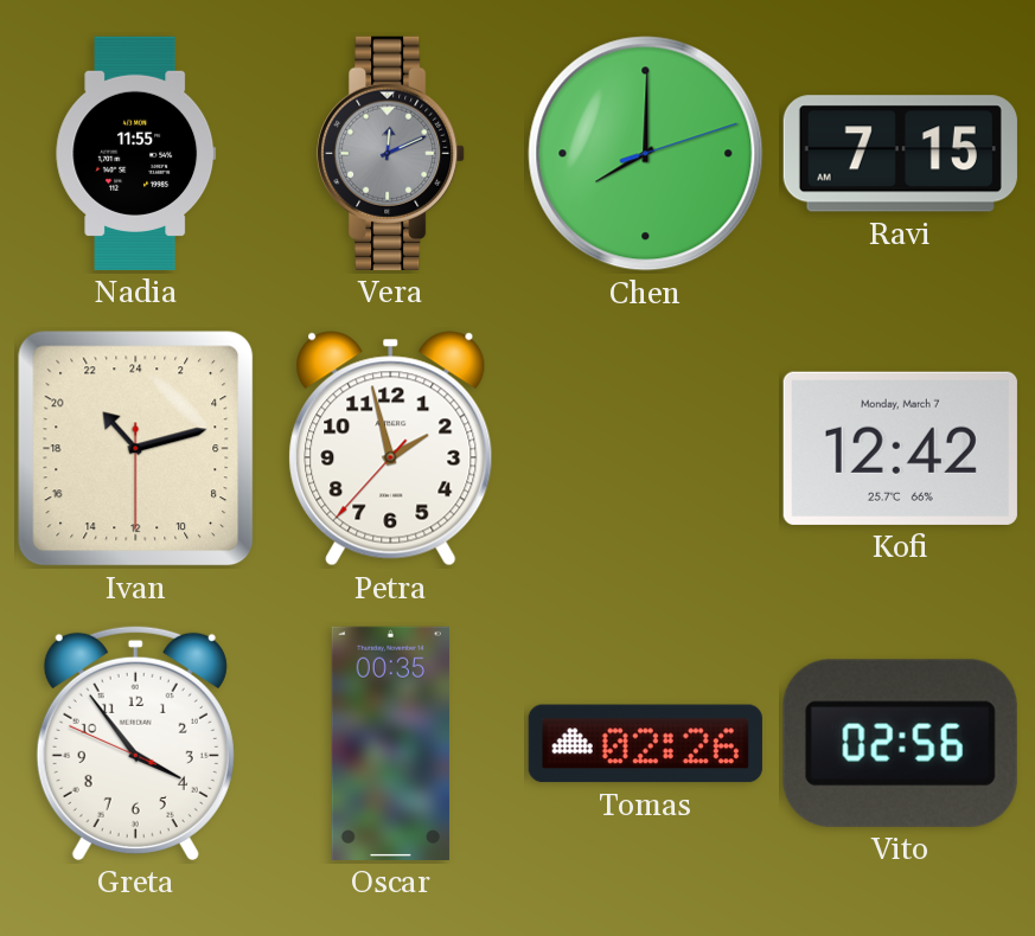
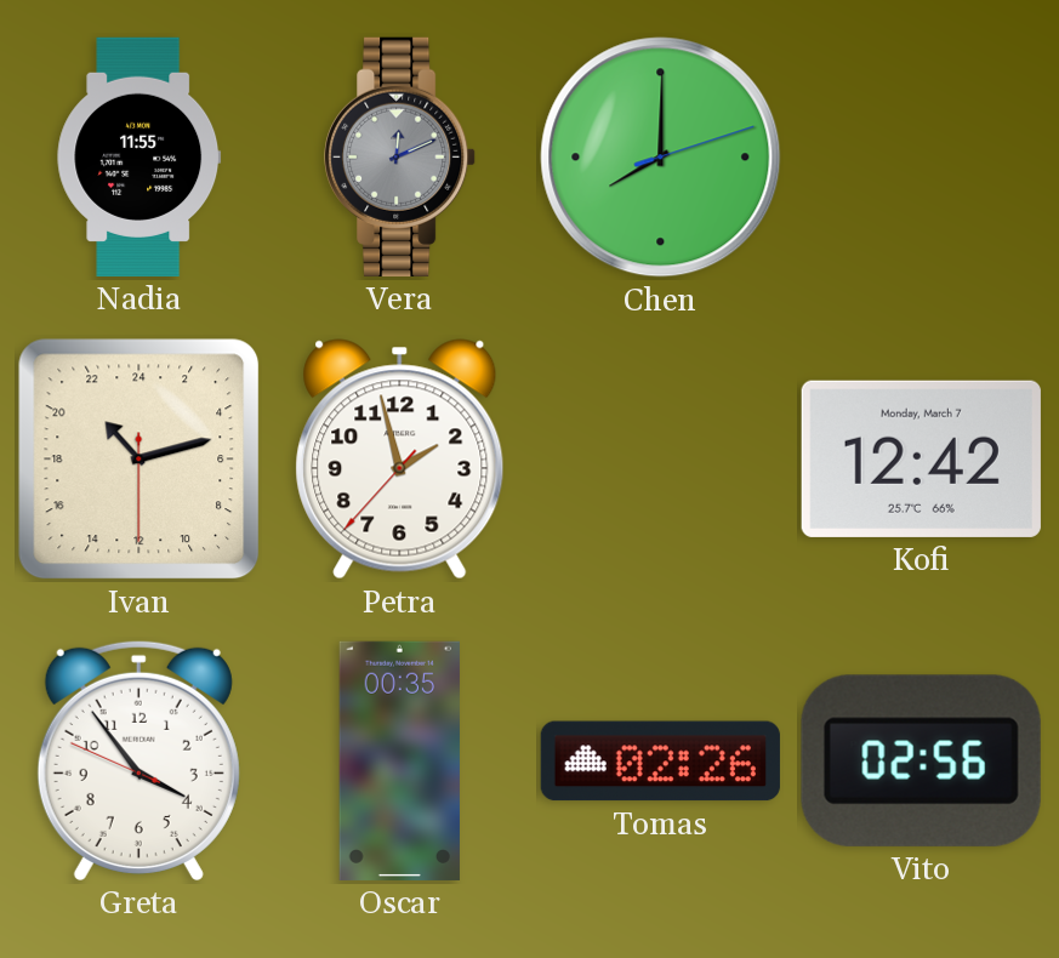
Ravi: 7:15 -> none
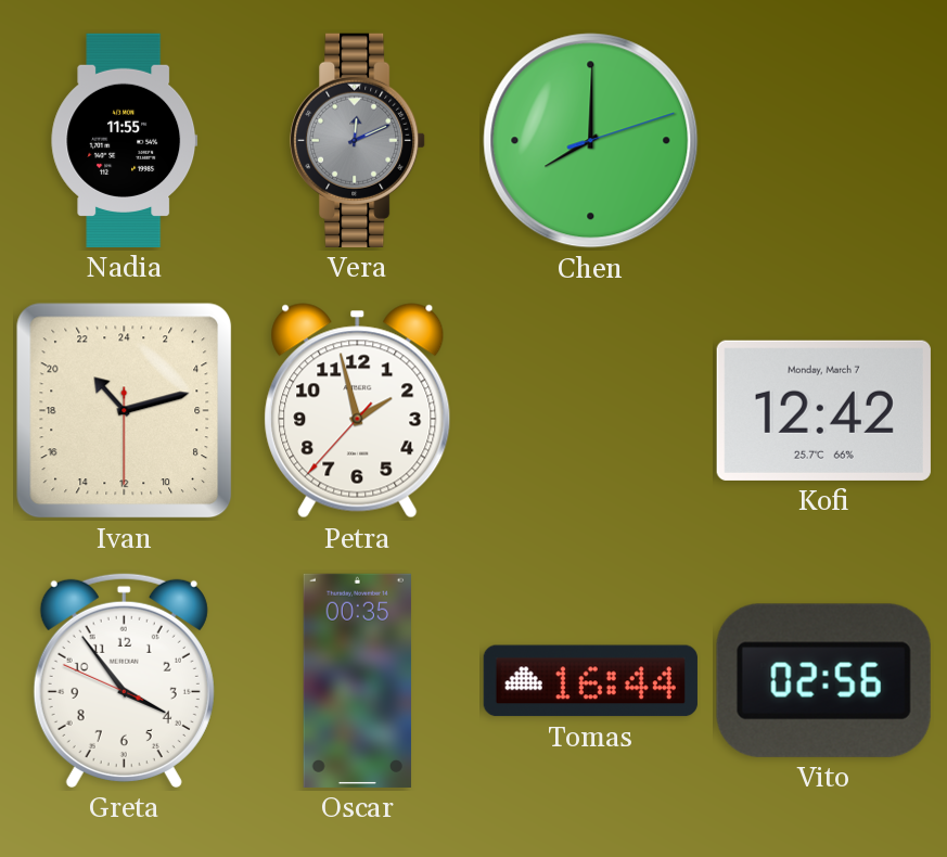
Tomas: 02:26 -> 16:44
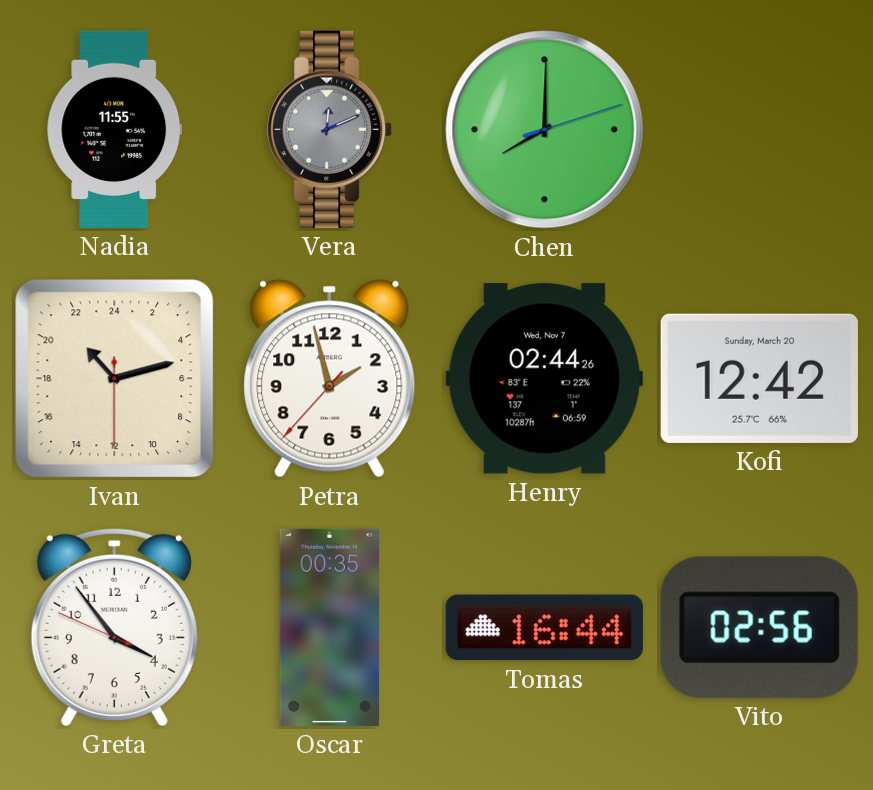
Henry: none -> 02:44
Kofi date: Monday, March 7 -> Sunday, March 20
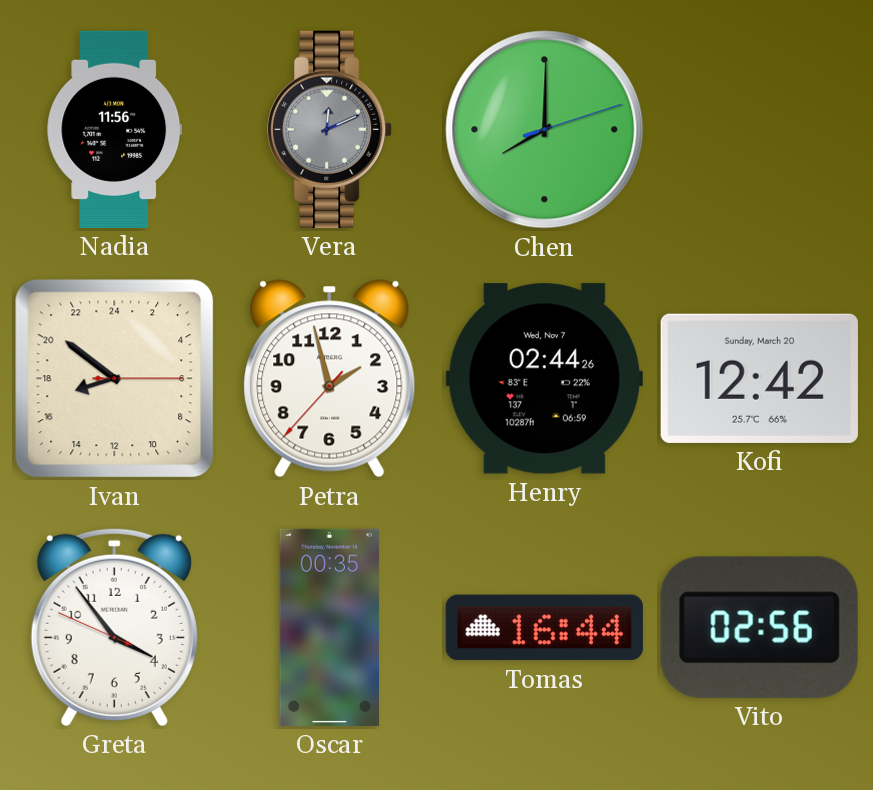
Nadia: 11:55 -> 11:56
Ivan: 21:12 -> 16:51
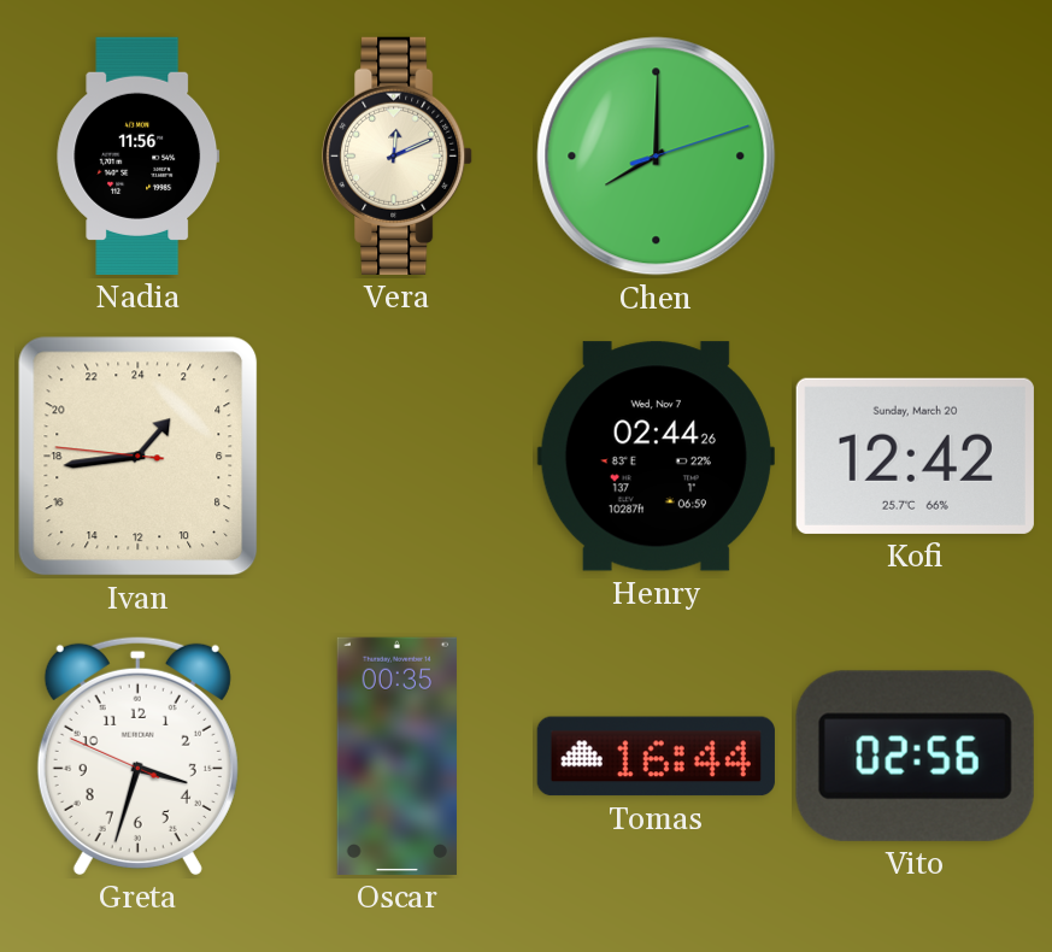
Vera dial: grey -> cream
Ivan: 16:51 -> 2:43
Petra: 1:57 -> none
Greta: 3:53 -> 3:32
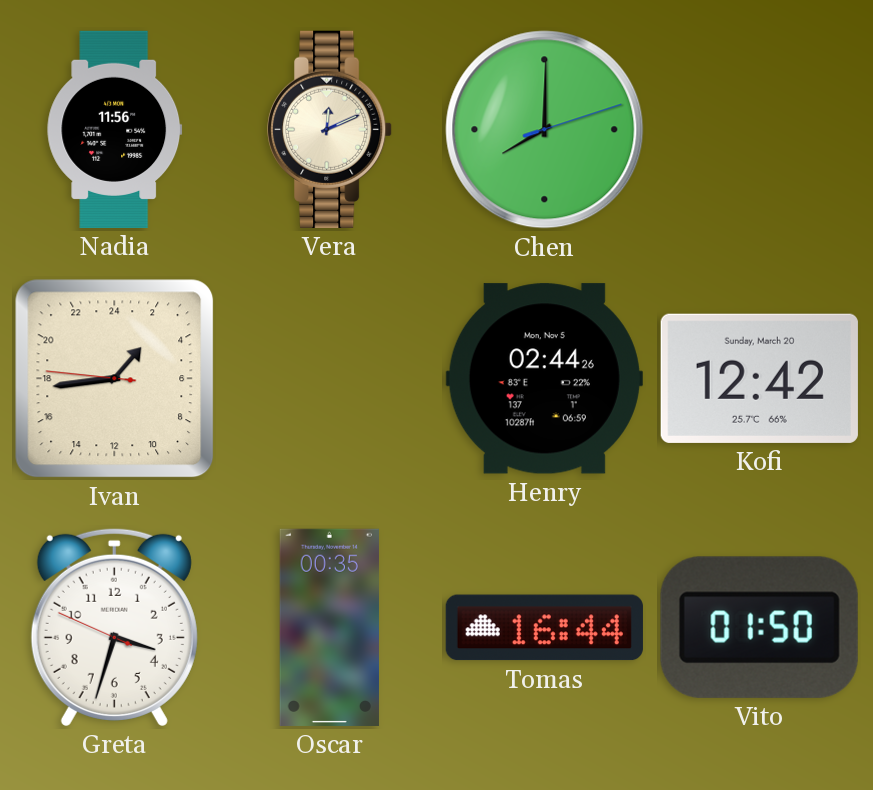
Henry date: Wed, Nov 7 -> Mon, Nov 5
Vito: 02:56 -> 01:50
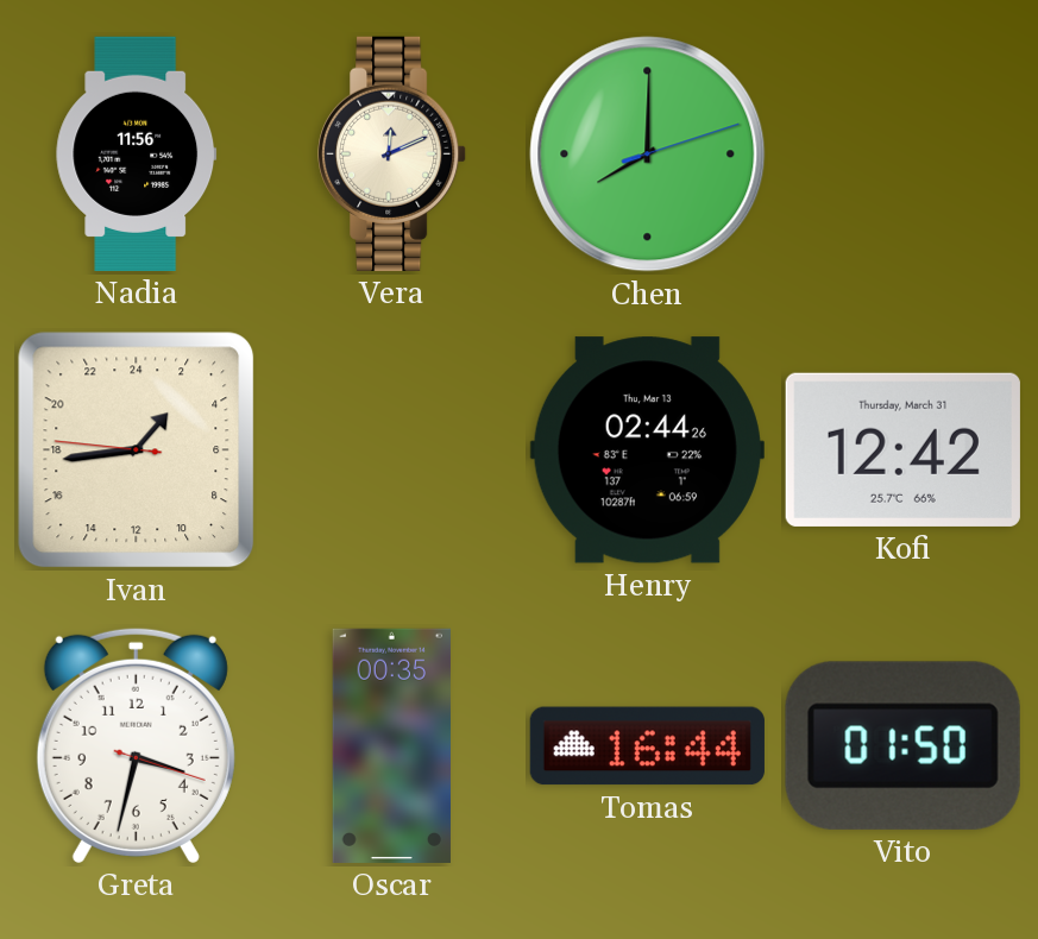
Henry date: Mon, Nov 5 -> Thu, Mar 13
Kofi date: Sunday, March 20 -> Thursday, March 31
Greta: 3:32:49 -> 3:32:18
